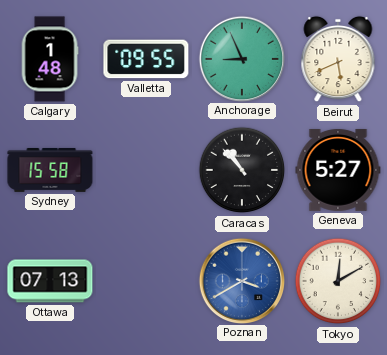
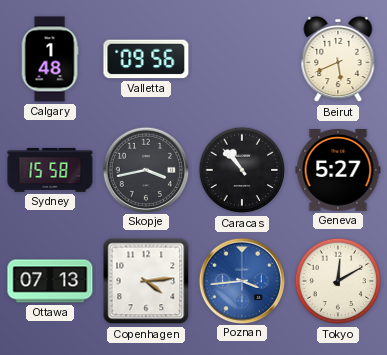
Valletta: 09:55 -> 09:56
Anchorage: 8:56 -> none
Skopje: none -> 3:43
Copenhagen: none -> 4:14
Poznan: 3:40 -> 3:44
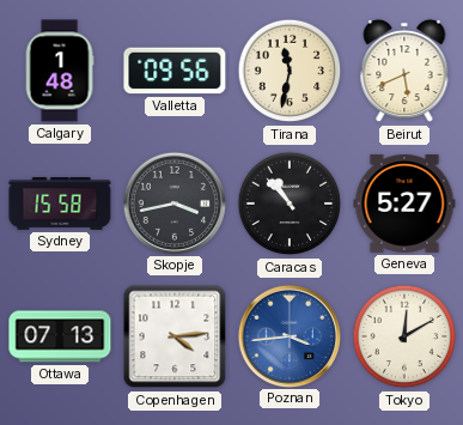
Tirana: none -> 11:32
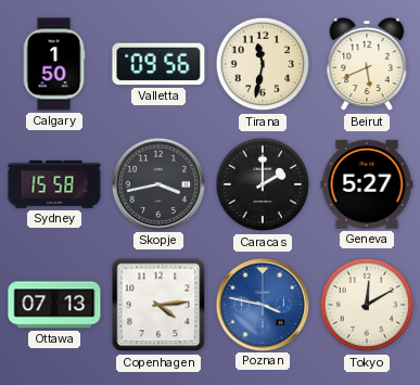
Calgary: 1:48 -> 1:50
Caracas: 10:53 -> 2:00
Poznan: 3:44 -> 3:47
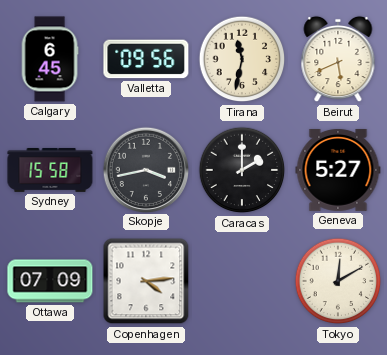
Calgary: 1:50 -> 6:45
Ottawa: 07:13 -> 07:09
Poznan: 3:47 -> none
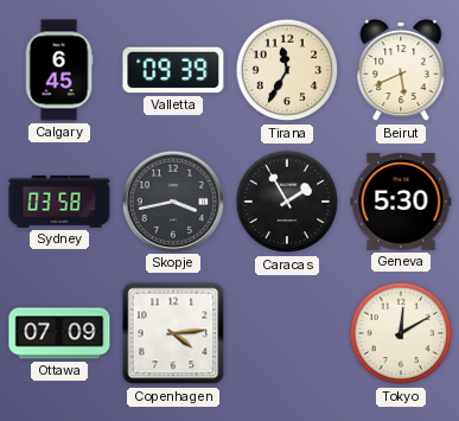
Valletta: 09:56 -> 09:39
Tirana: 11:32 -> 11:35
Sydney: 15:58 -> 03:58
Caracas: 2:00 -> 1:55
Geneva: 5:27 -> 5:30
